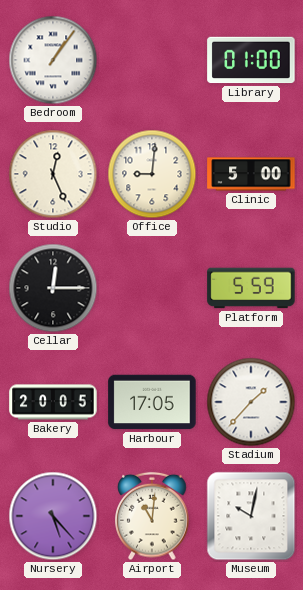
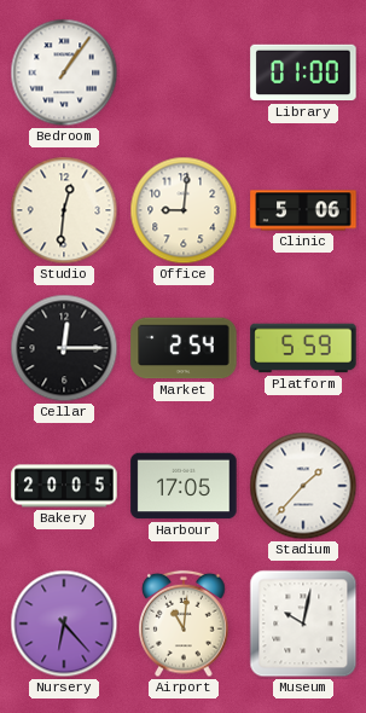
Studio: 12:26 -> 12:31
Clinic: 5:00 -> 5:06
Market: none -> 2:54
Nursery: 5:23 -> 6:23
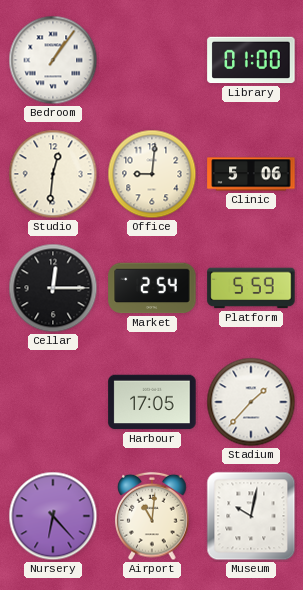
Bakery: 20:05 -> none
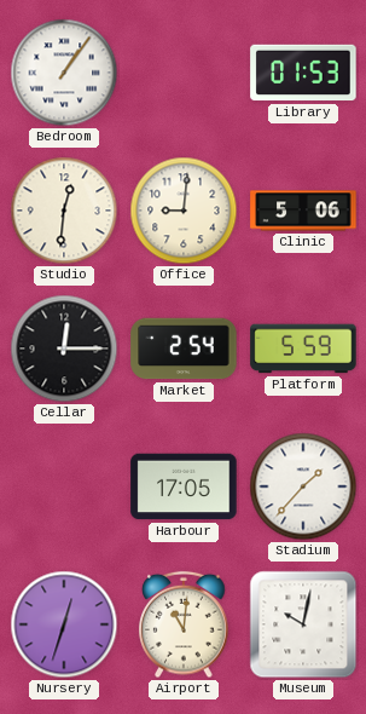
Library: 01:00 -> 01:53
Nursery: 6:23 -> 12:33
